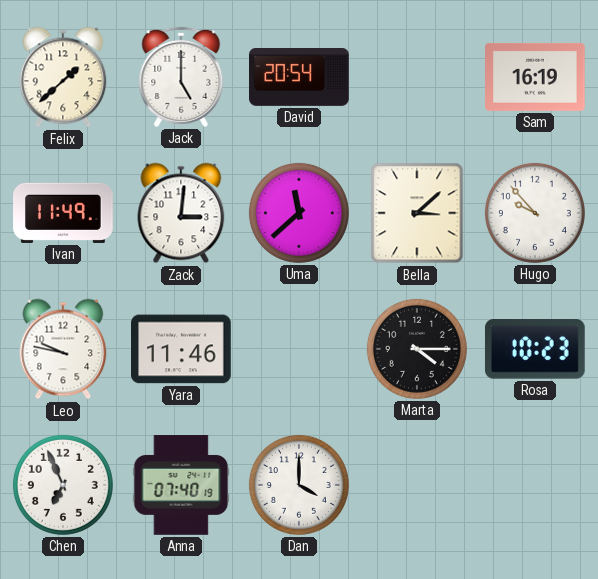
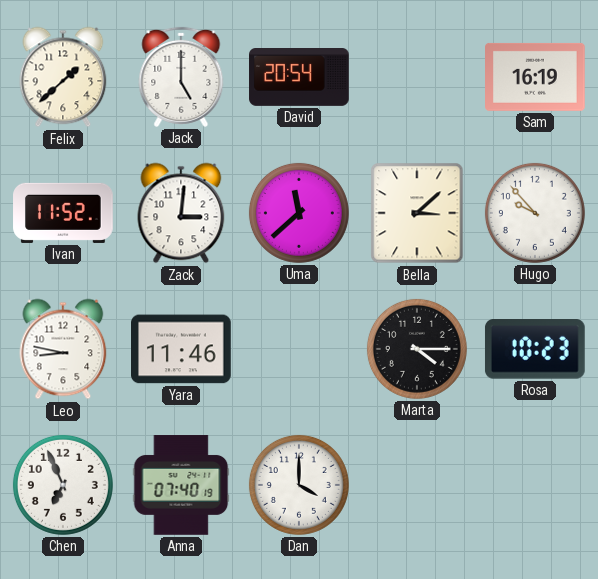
Ivan: 11:49 -> 11:52
Leo: 9:47 -> 8:47
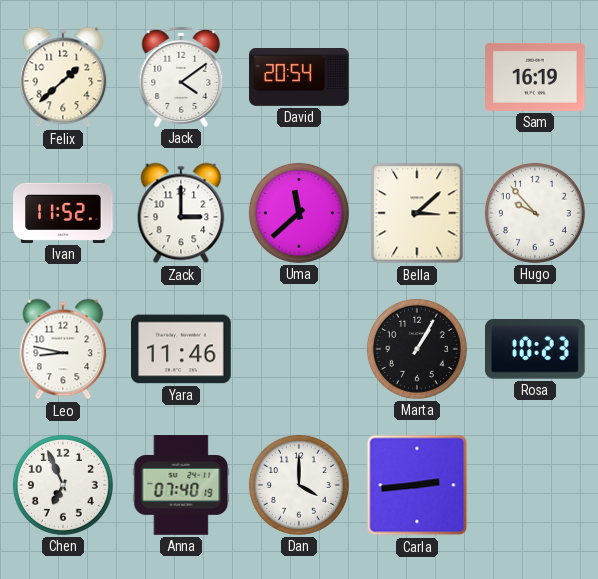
Jack: 5:00 -> 4:09
Zack: 3:01 -> 3:00
Marta: 4:15 -> 1:05
Carla: none -> 2:44
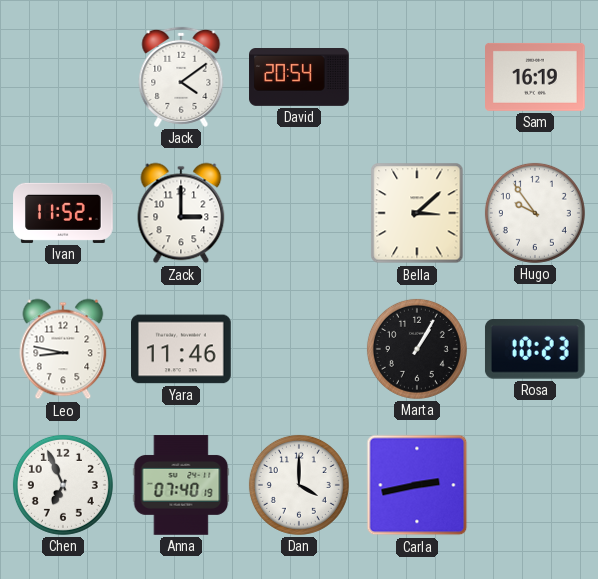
Felix: 1:38 -> none
Uma: 11:38 -> none
Hugo: 9:53 -> 9:54
Carla: 2:44 -> 2:43
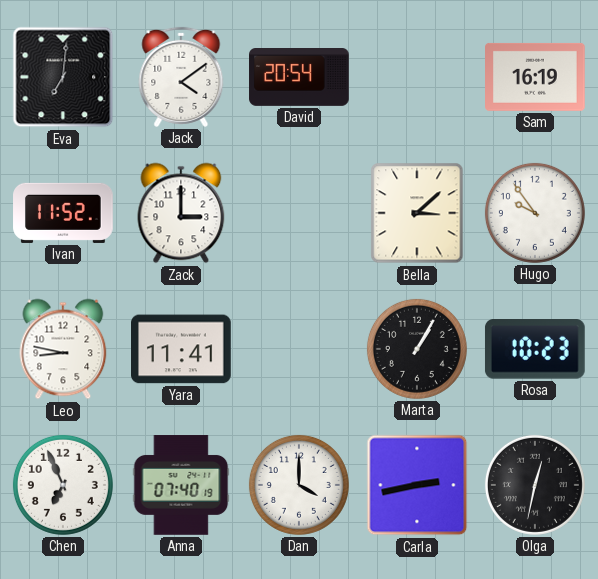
Eva: none -> 7:01
Yara: 11:46 -> 11:41
Olga: none -> 12:32
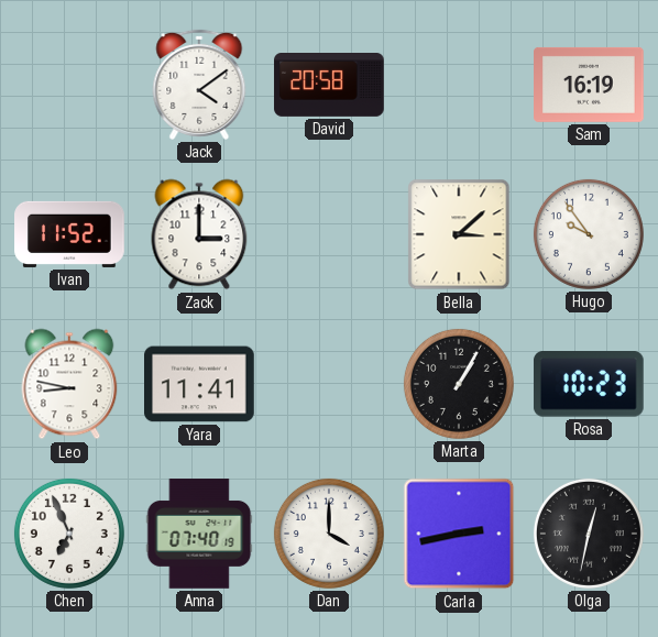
Eva: 7:01 -> none
David: 20:54 -> 20:58
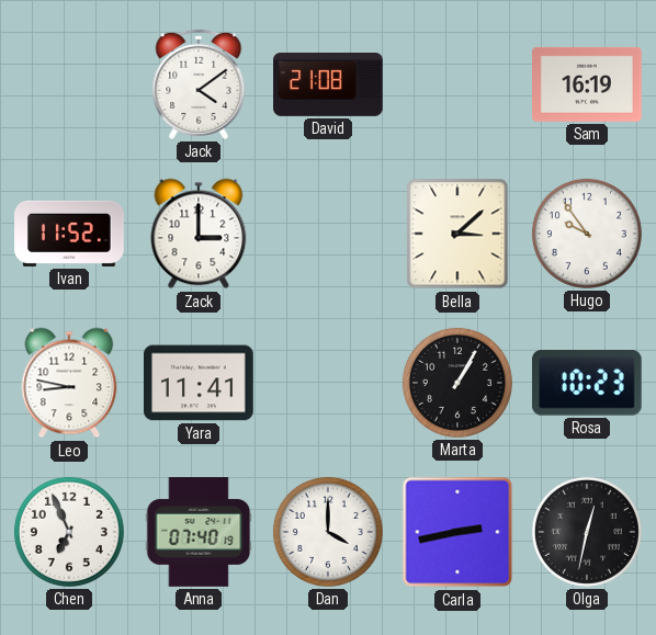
David: 20:58 -> 21:08
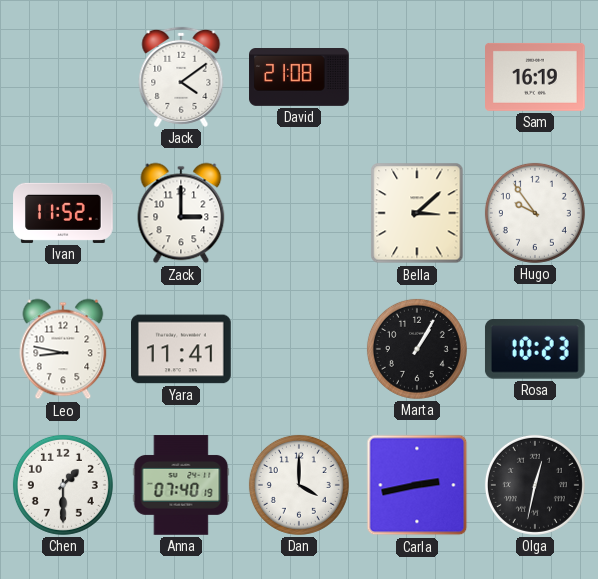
Chen: 6:56 -> 1:30
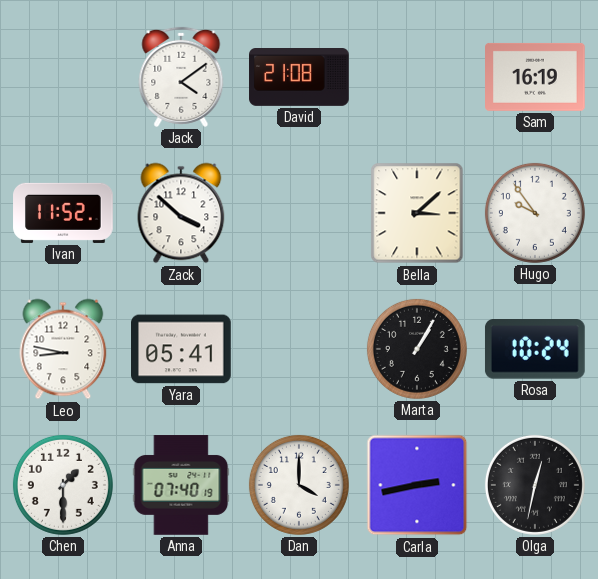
Zack: 3:00 -> 3:52
Yara: 11:41 -> 05:41
Rosa: 10:23 -> 10:24
